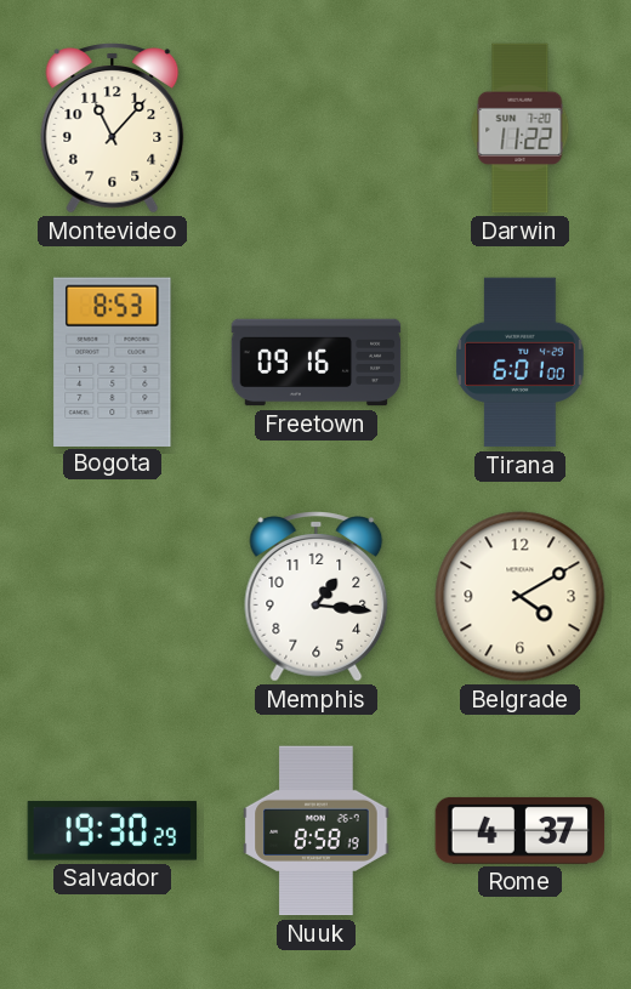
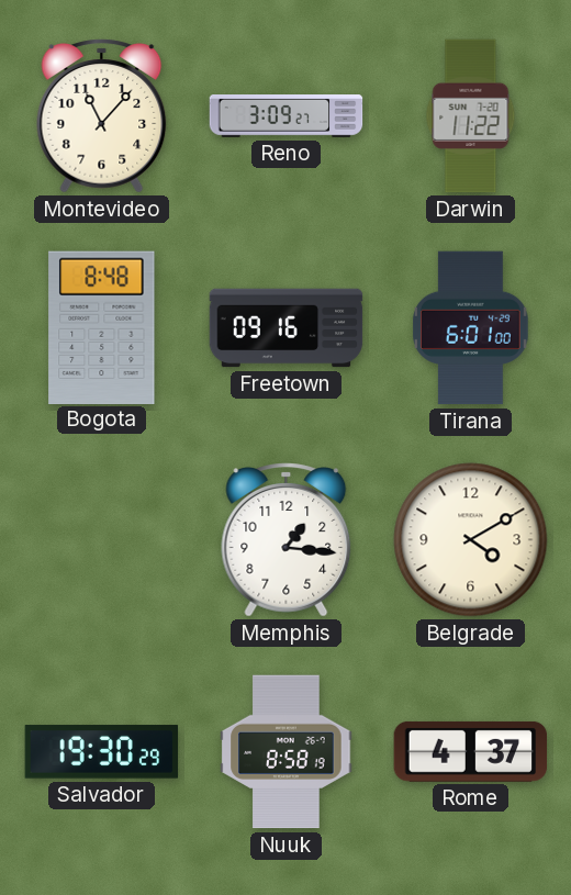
Reno: none -> 3:09
Bogota: 8:53 -> 8:48
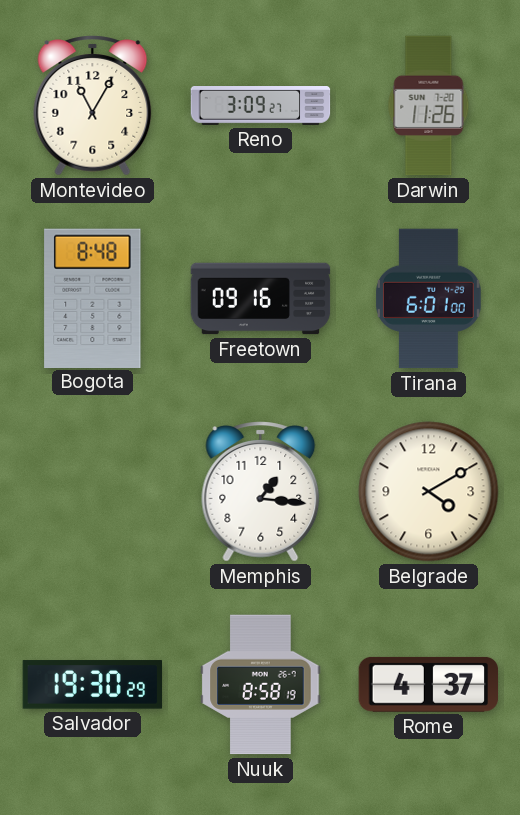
Montevideo: 11:07 -> 11:05
Darwin: 11:22 -> 11:26
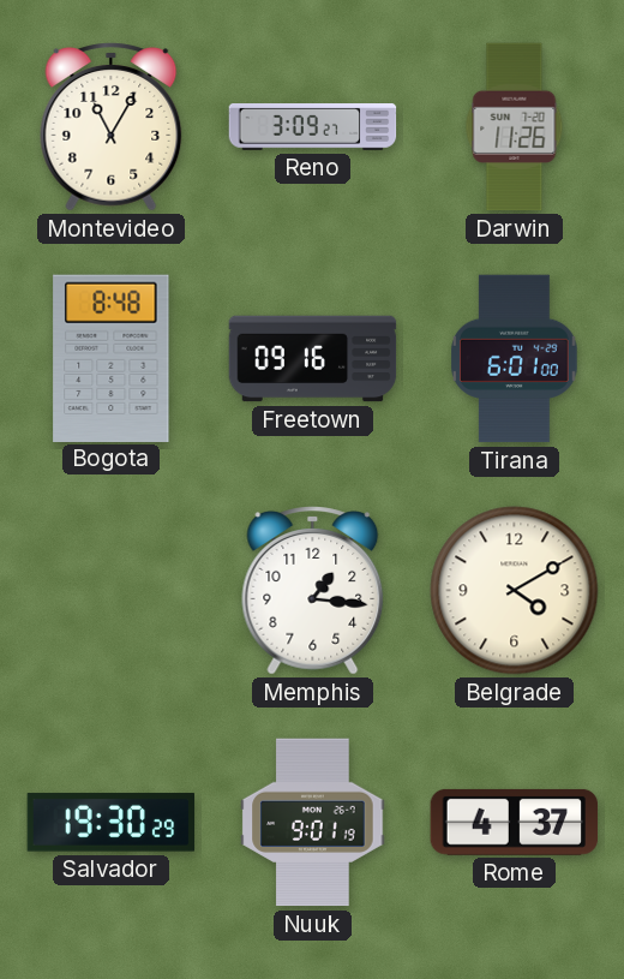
Nuuk: 8:58 -> 9:01
